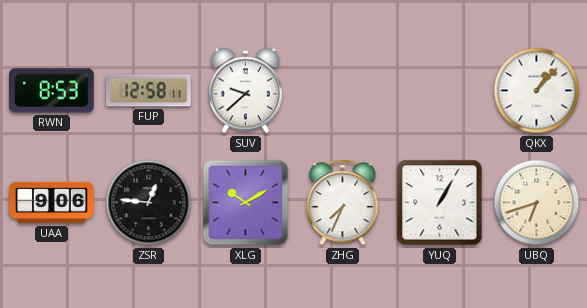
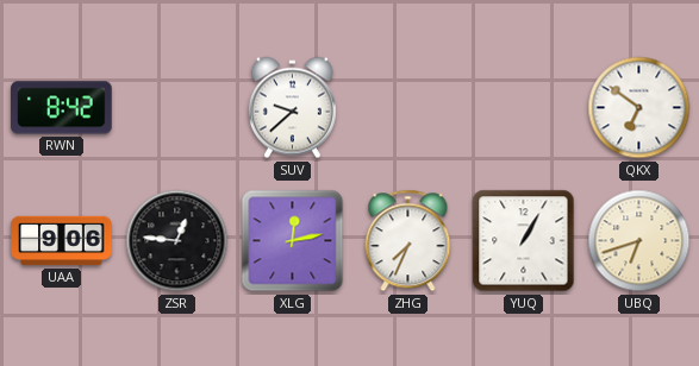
RWN: 8:53 -> 8:42
FUP: 12:58 -> none
QKX: 1:07 -> 6:51
XLG: 10:10 -> 12:13
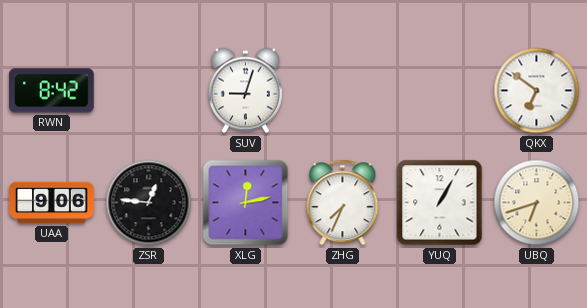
SUV: 9:38 -> 9:03
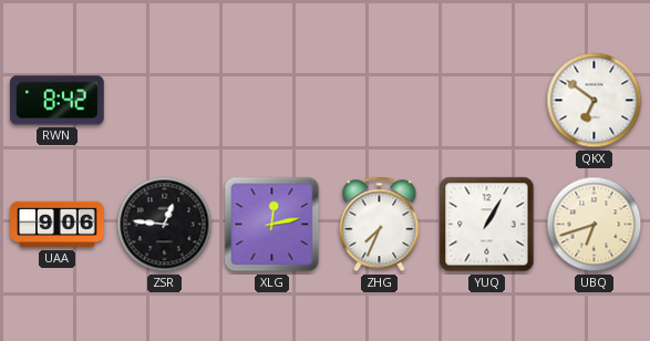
SUV: 9:03 -> none
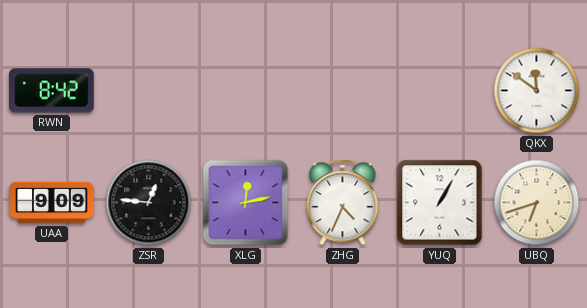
QKX: 6:51 -> 11:51
UAA: 9:06 -> 9:09
ZHG: 7:34 -> 4:34
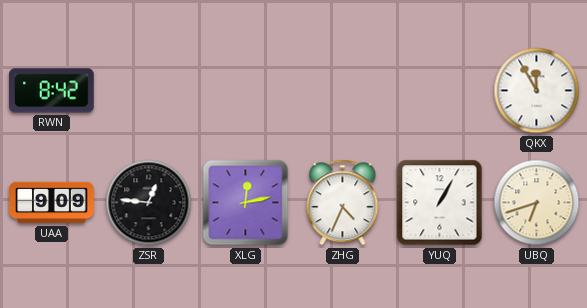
QKX: 11:51 -> 11:55
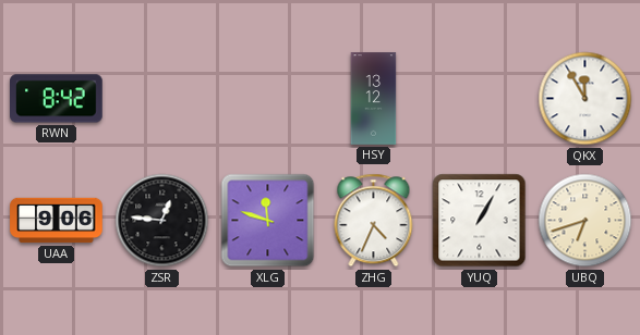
HSY: none -> 13:12
UAA: 9:09 -> 9:06
XLG: 12:13 -> 11:48
